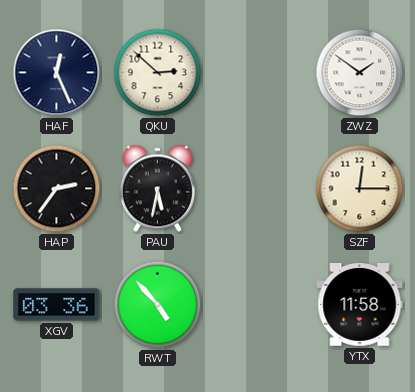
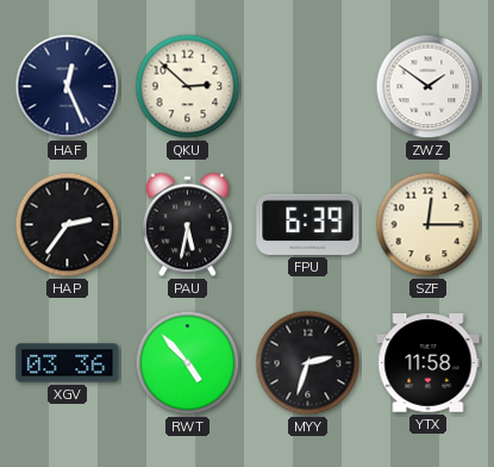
FPU: none -> 6:39
MYY: none -> 2:33
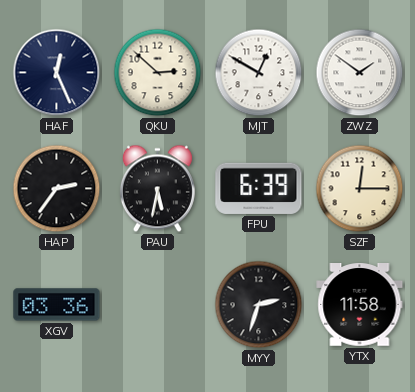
MJT: none -> 12:50
RWT: 4:53 -> none
